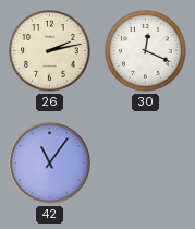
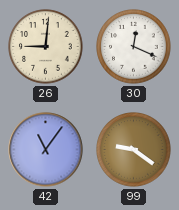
26: 2:13 -> 9:01
99: none -> 9:21
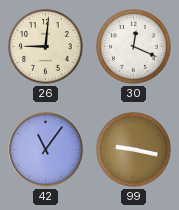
99: 9:21 -> 9:17
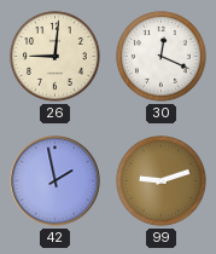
42: 11:06 -> 1:58
99: 9:17 -> 9:12
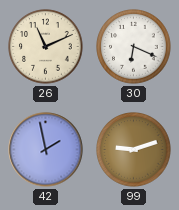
26: 9:01 -> 11:11
30: 12:19 -> 6:19
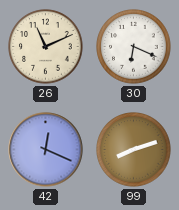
42: 1:58 -> 12:19
99: 9:12 -> 8:12
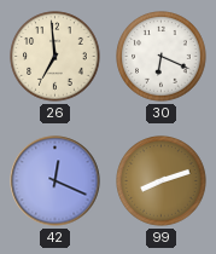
26: 11:11 -> 6:59
